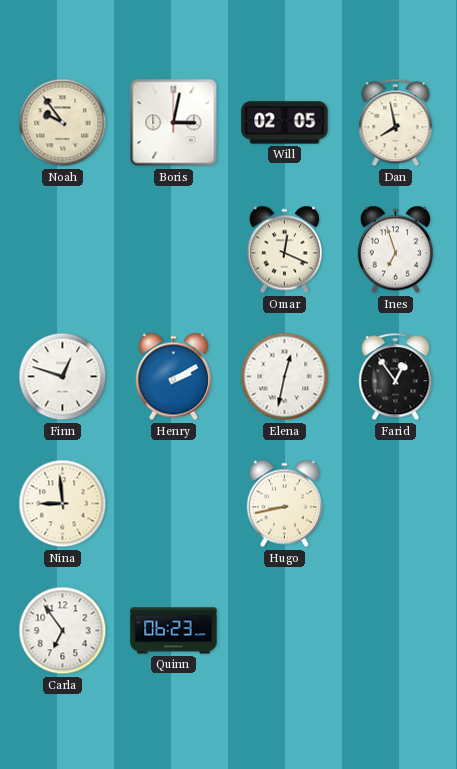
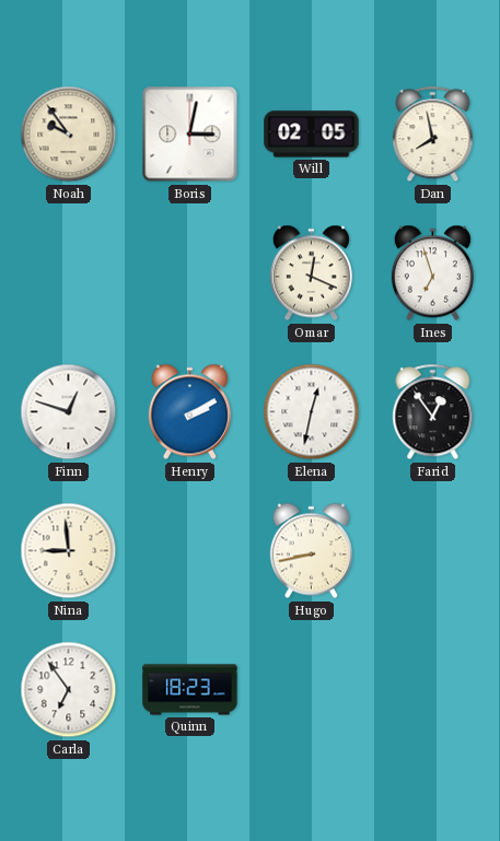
Quinn: 06:23 -> 18:23
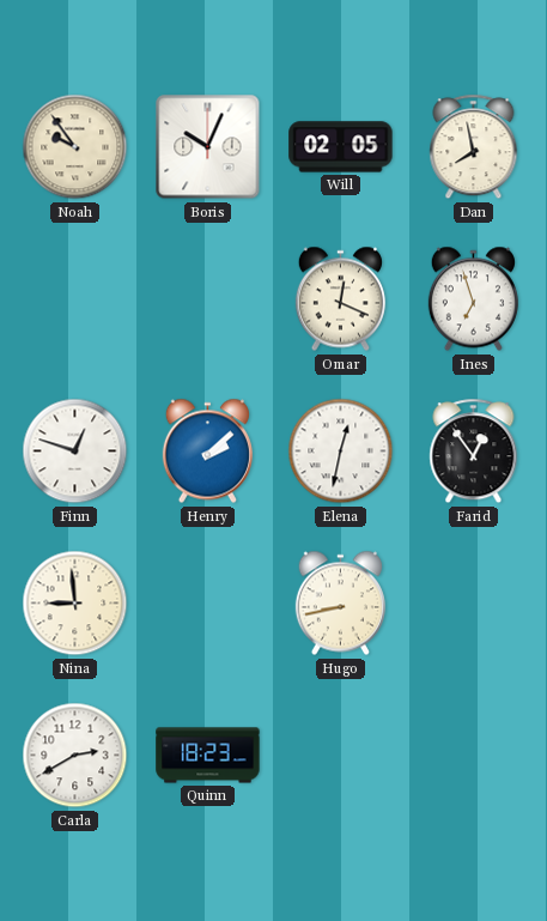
Boris: 3:02 -> 10:04
Henry: 2:10 -> 2:08
Carla: 6:54 -> 2:40
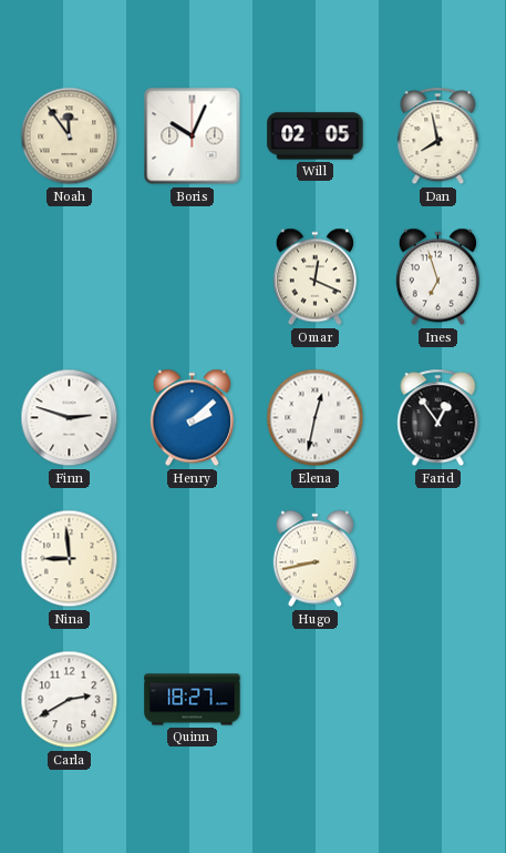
Noah: 9:54 -> 11:54
Finn: 12:48 -> 2:48
Quinn: 18:23 -> 18:27
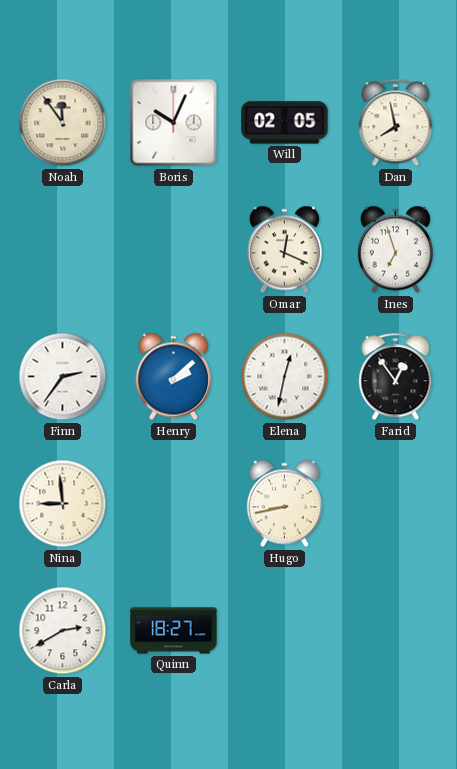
Finn: 2:48 -> 2:36
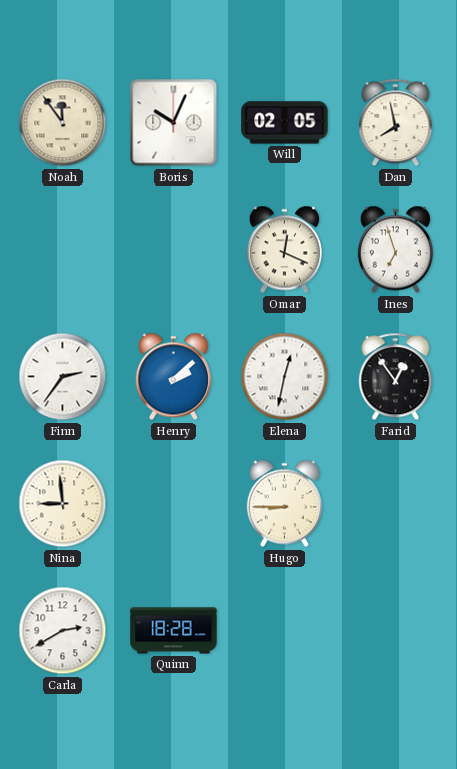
Hugo: 8:43 -> 8:45
Quinn: 18:27 -> 18:28
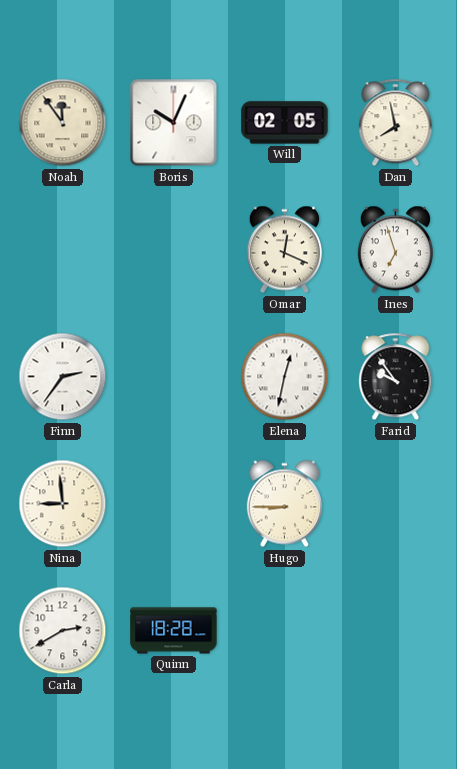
Henry: 2:08 -> none
Farid: 12:54 -> 9:54
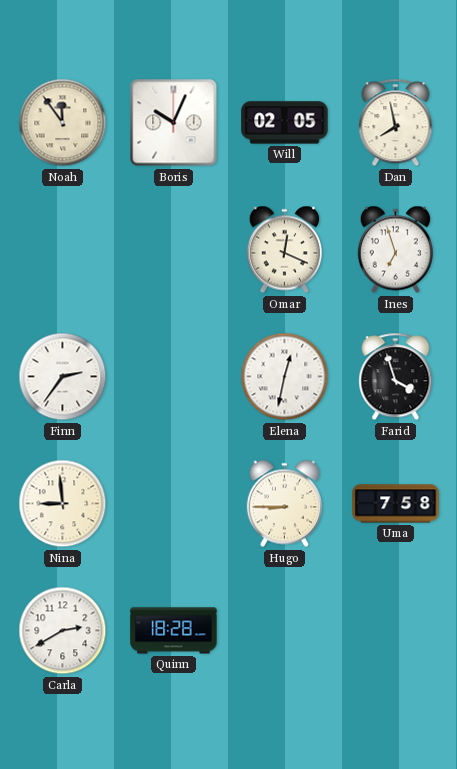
Farid: 9:54 -> 3:57
Uma: none -> 7:58
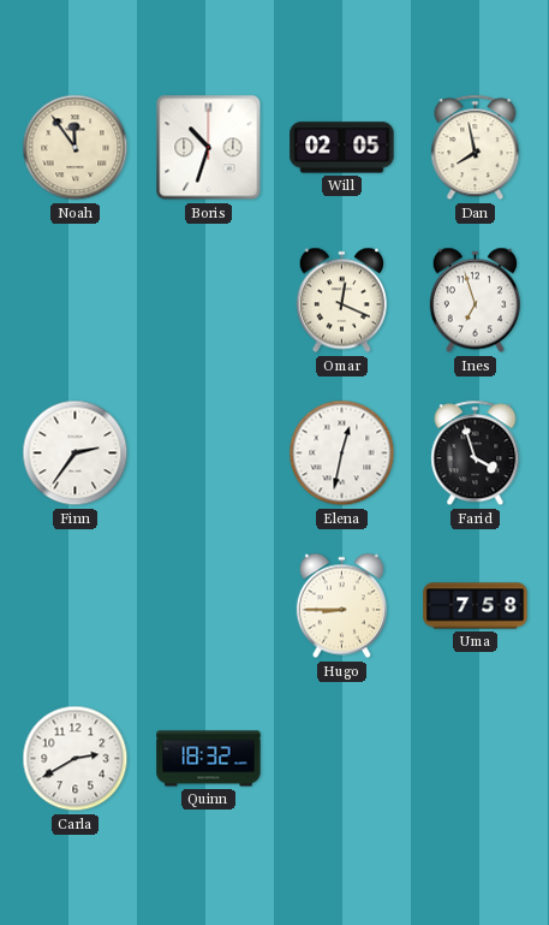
Boris: 10:04 -> 10:33
Nina: 8:59 -> none
Quinn: 18:28 -> 18:32
